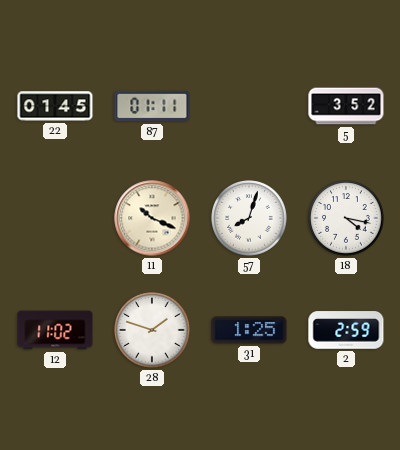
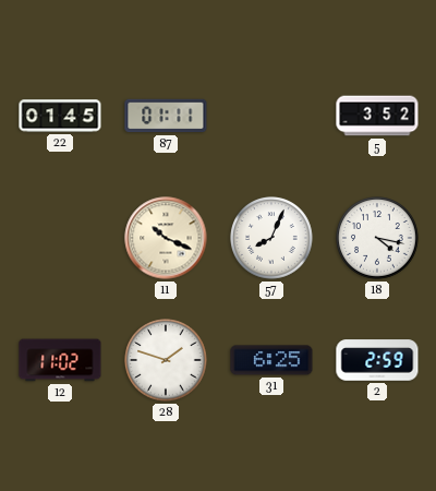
57: 8:03 -> 8:04
31: 1:25 -> 6:25
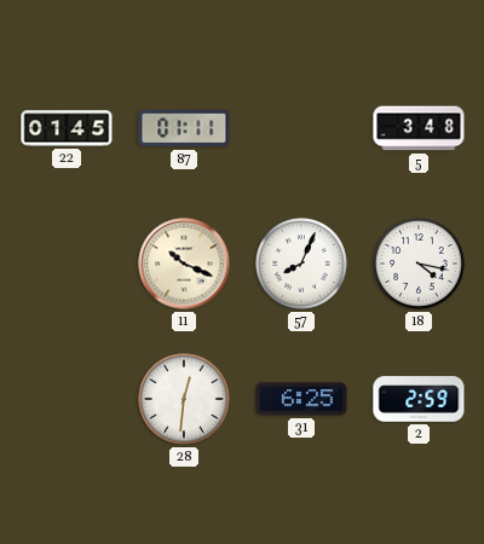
5: 3:52 -> 3:48
12: 11:02 -> none
28: 1:48 -> 12:31
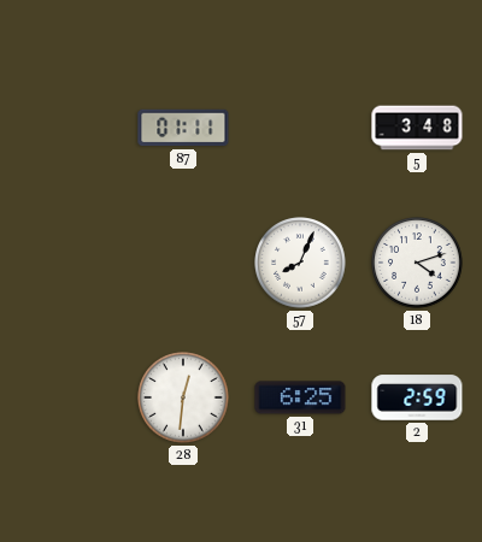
22: 01:45 -> none
11: 10:19 -> none
18: 4:17 -> 4:12
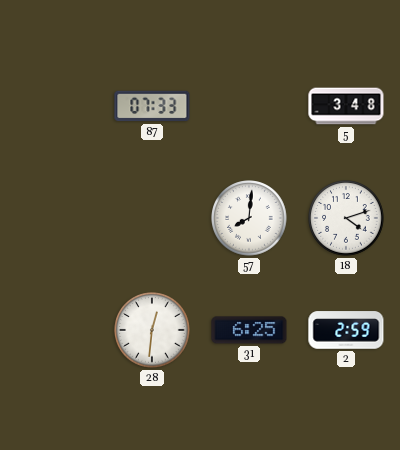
87: 01:11 -> 07:33
57: 8:04 -> 8:01
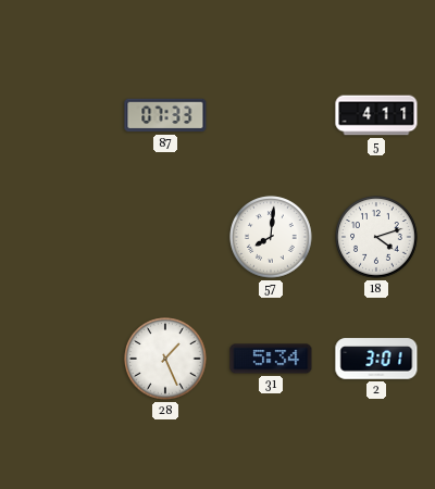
5: 3:48 -> 4:11
28: 12:31 -> 1:26
31: 6:25 -> 5:34
2: 2:59 -> 3:01
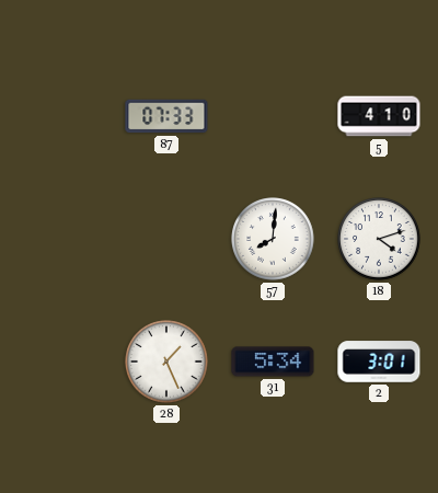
5: 4:11 -> 4:10
